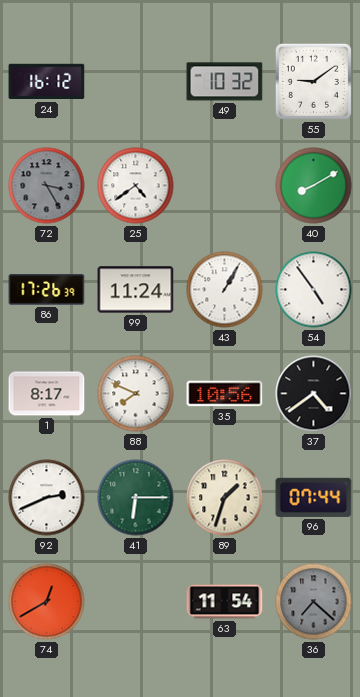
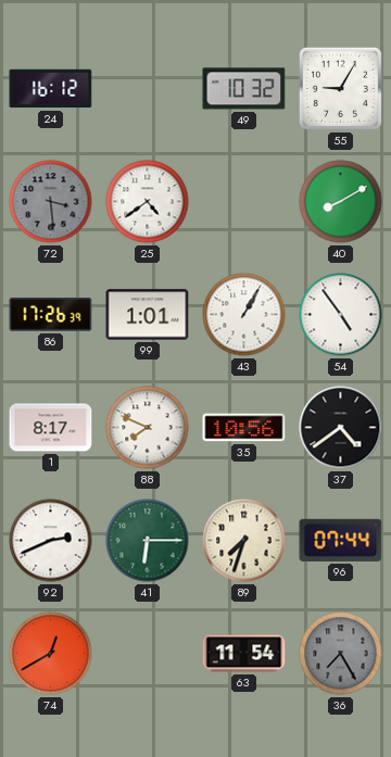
55: 9:09 -> 9:05
72: 3:25 -> 3:29
99: 11:24 -> 1:01
89: 1:33 -> 7:33
36: 7:22 -> 7:25
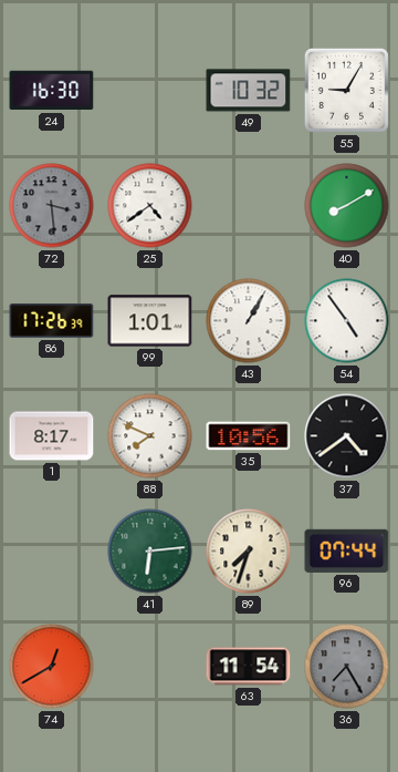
24: 16:12 -> 16:30
92: 2:41 -> none
41: 6:15 -> 6:14
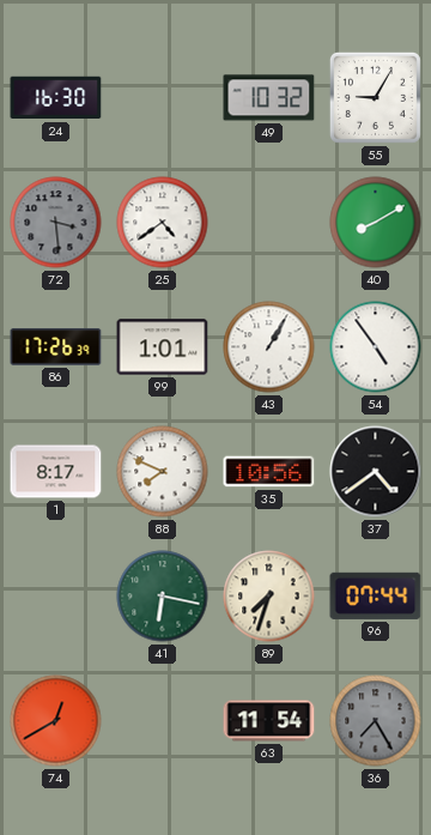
41: 6:14 -> 6:17
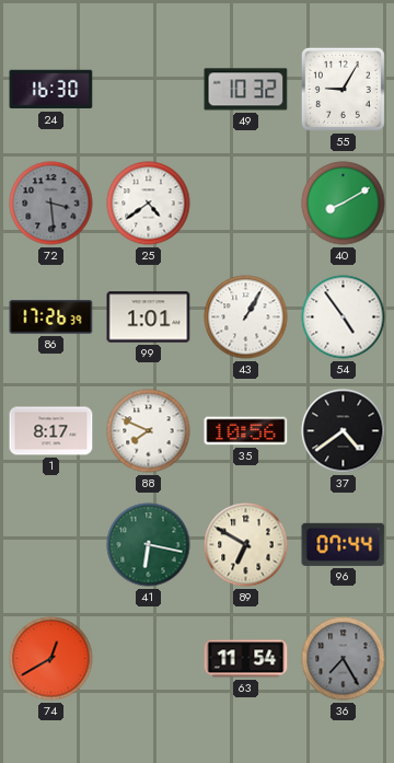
89: 7:33 -> 6:50
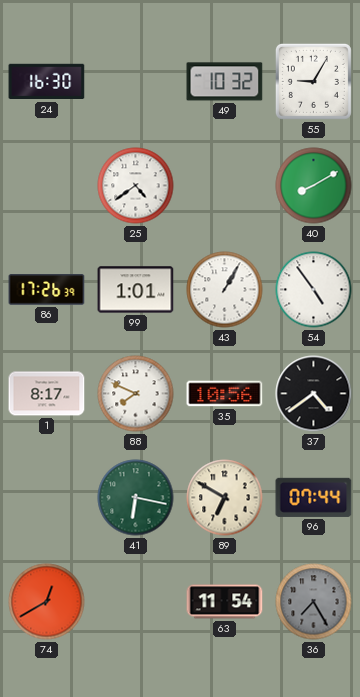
72: 3:29 -> none
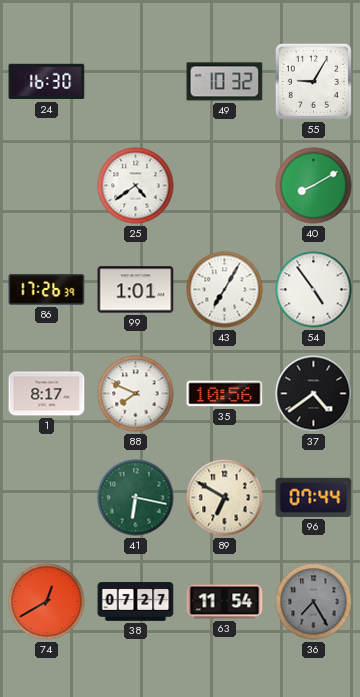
43: 1:05 -> 7:05
38: none -> 07:27
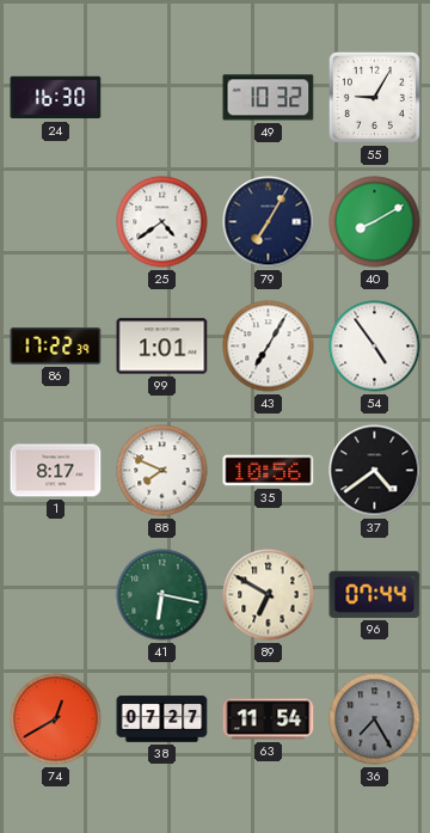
79: none -> 7:05
86: 17:26 -> 17:22
